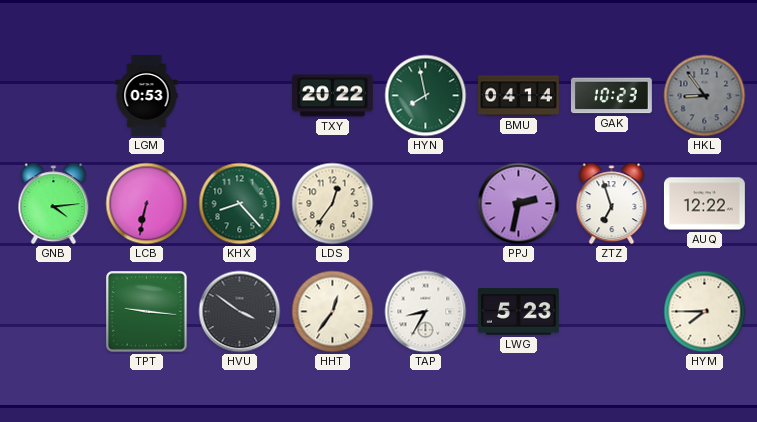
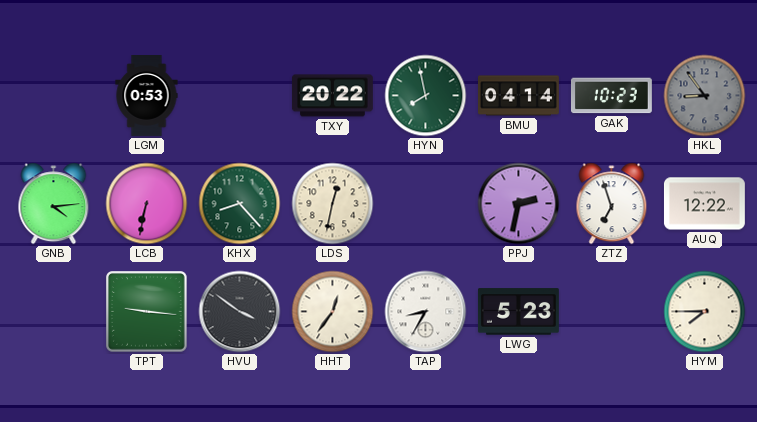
LDS: 12:36 -> 12:32
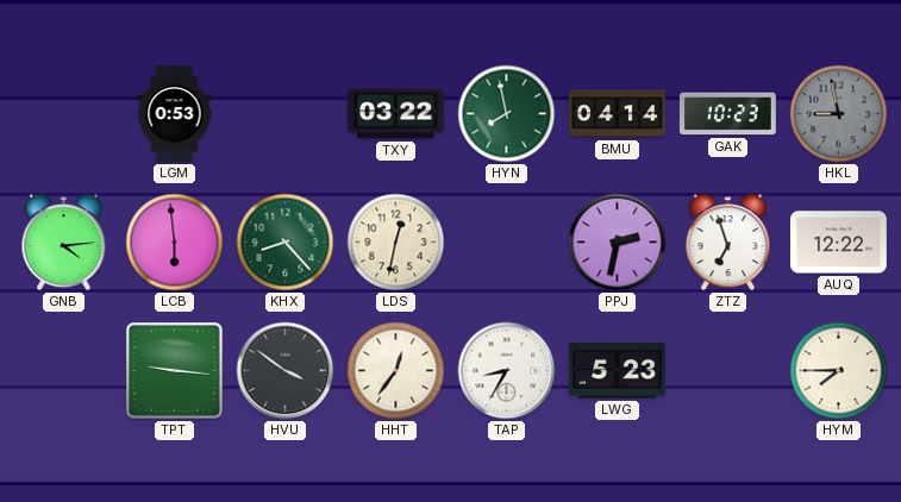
TXY: 20:22 -> 03:22
HKL: 8:54 -> 8:58
LCB: 6:32 -> 5:59
